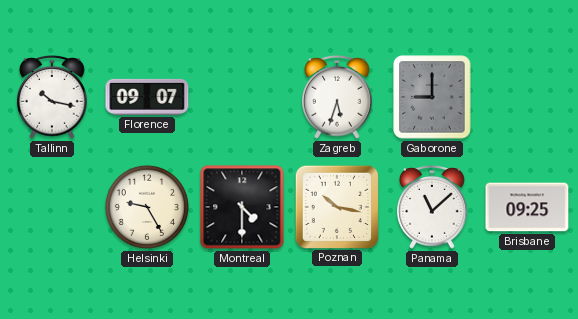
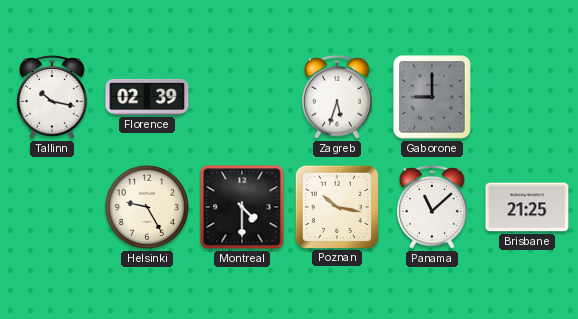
Florence: 09:07 -> 02:39
Brisbane: 09:25 -> 21:25
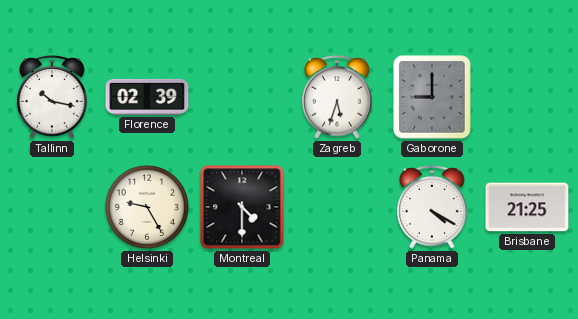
Poznan: 10:17 -> none
Panama: 11:08 -> 4:20
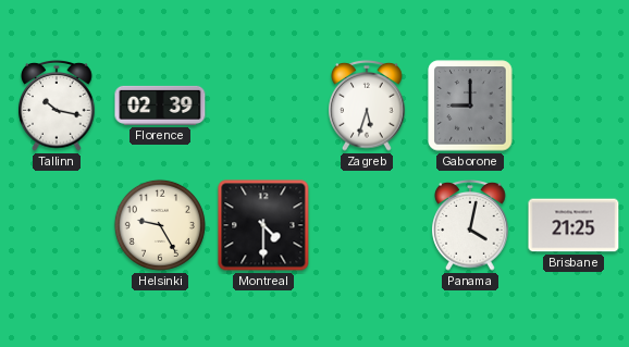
Panama: 4:20 -> 4:02
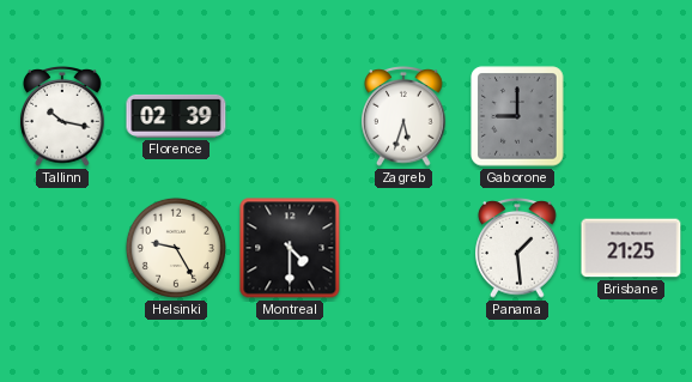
Panama: 4:02 -> 1:29
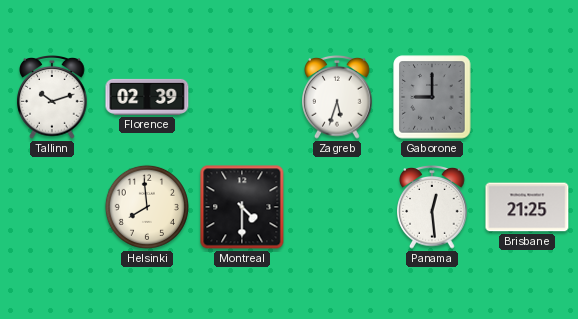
Tallinn: 10:17 -> 10:12
Helsinki: 9:25 -> 7:59
Panama: 1:29 -> 12:29
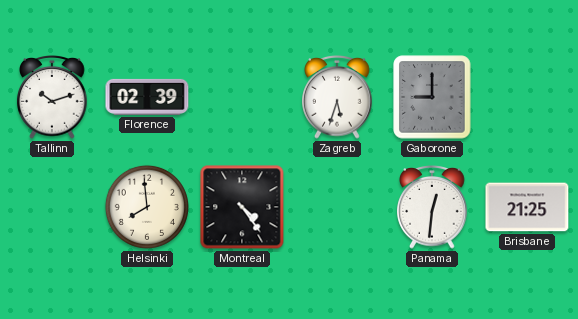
Montreal: 4:30 -> 4:24
Panama: 12:29 -> 12:31
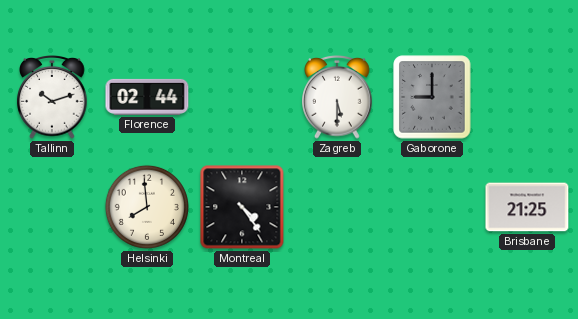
Florence: 02:39 -> 02:44
Zagreb: 5:33 -> 5:30
Panama: 12:31 -> none
